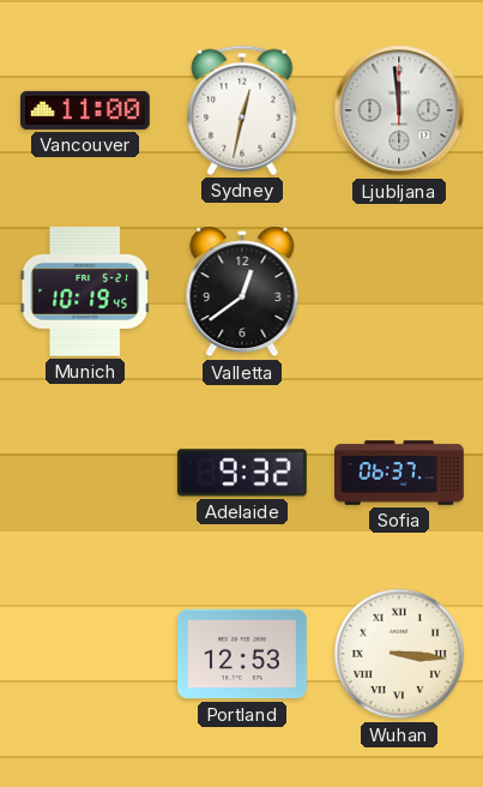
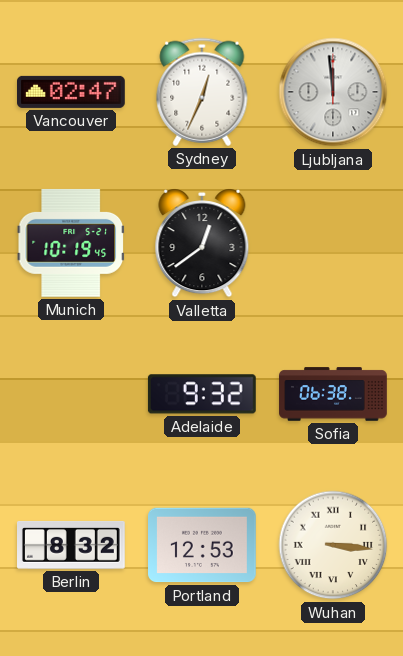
Vancouver: 11:00 -> 02:47
Sydney: 12:32 -> 12:34
Sofia: 06:37 -> 06:38
Berlin: none -> 8:32
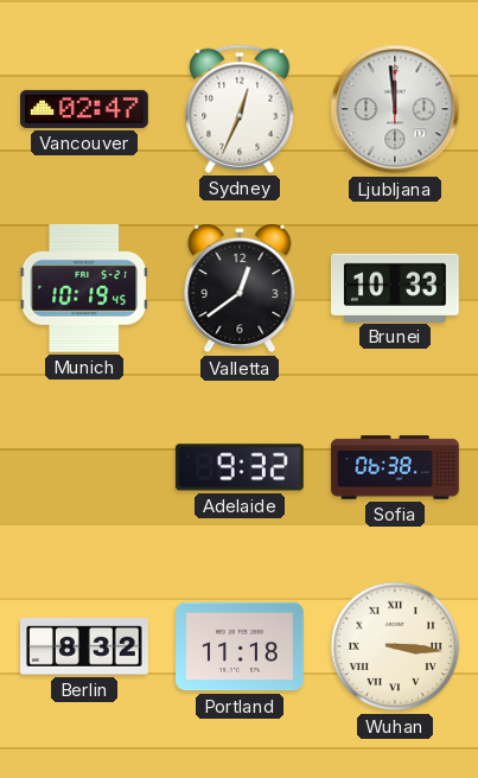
Brunei: none -> 10:33
Portland: 12:53 -> 11:18
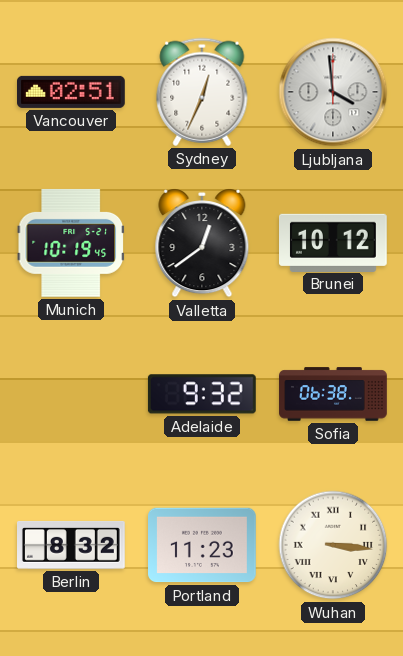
Vancouver: 02:47 -> 02:51
Ljubljana: 11:59 -> 3:59
Brunei: 10:33 -> 10:12
Portland: 11:18 -> 11:23
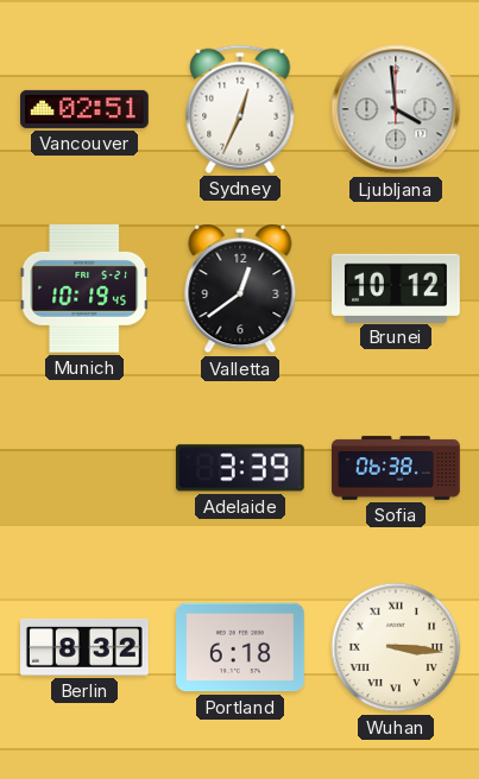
Adelaide: 9:32 -> 3:39
Portland: 11:23 -> 6:18
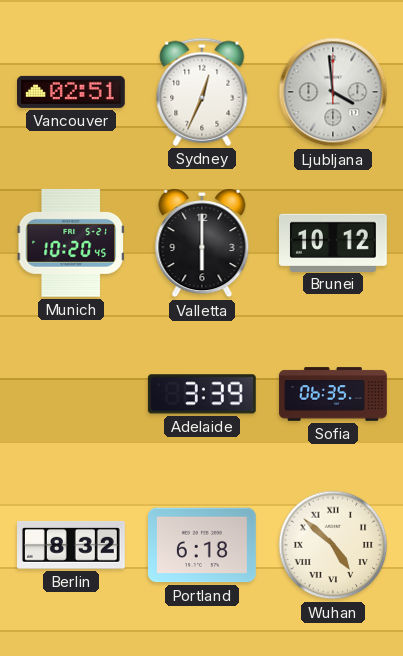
Munich: 10:19 -> 10:20
Valletta: 12:39 -> 6:00
Sofia: 06:38 -> 06:35
Wuhan: 3:16 -> 4:52
